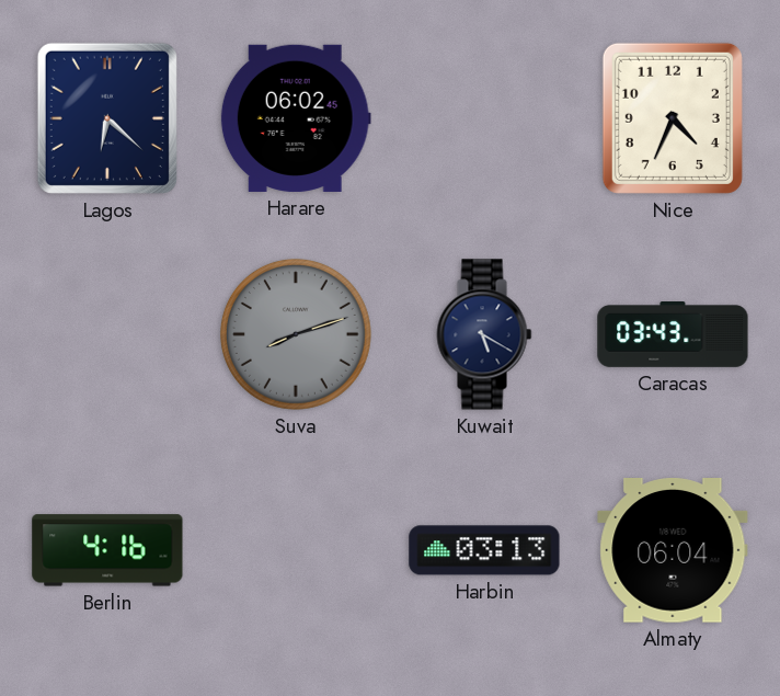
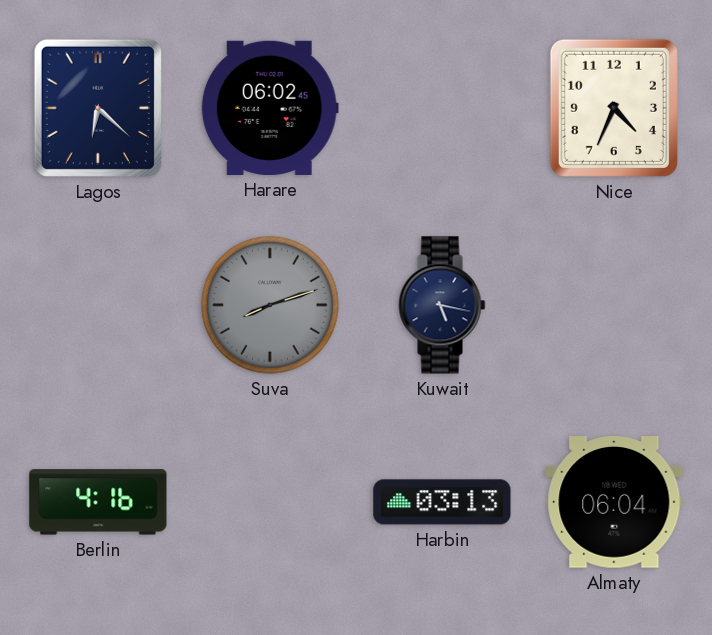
Kuwait: 5:20 -> 5:17
Caracas: 03:43 -> none
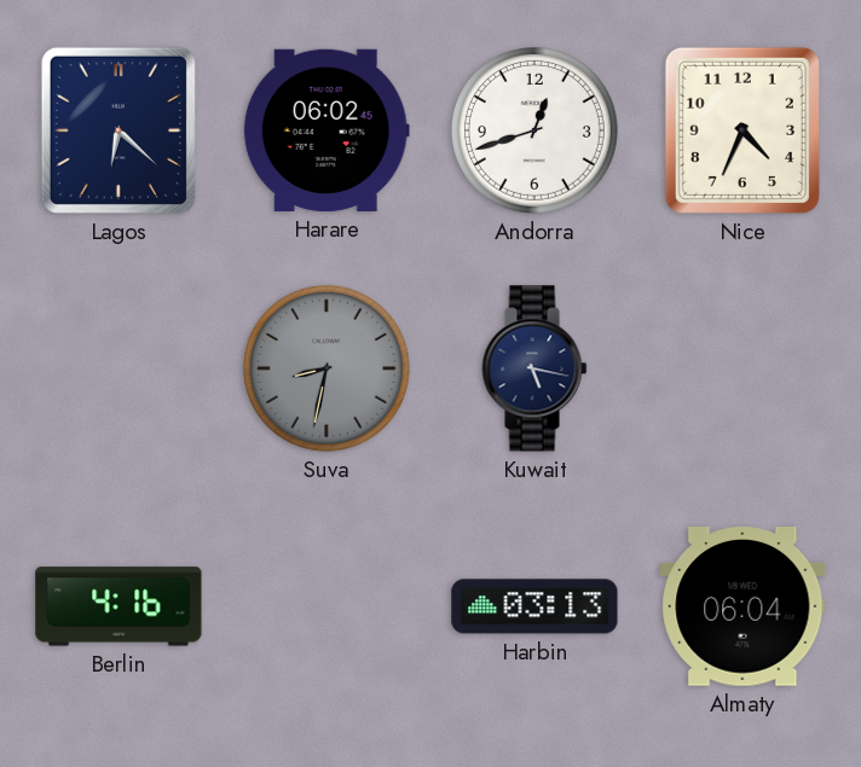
Andorra: none -> 12:42
Suva: 8:12 -> 8:32
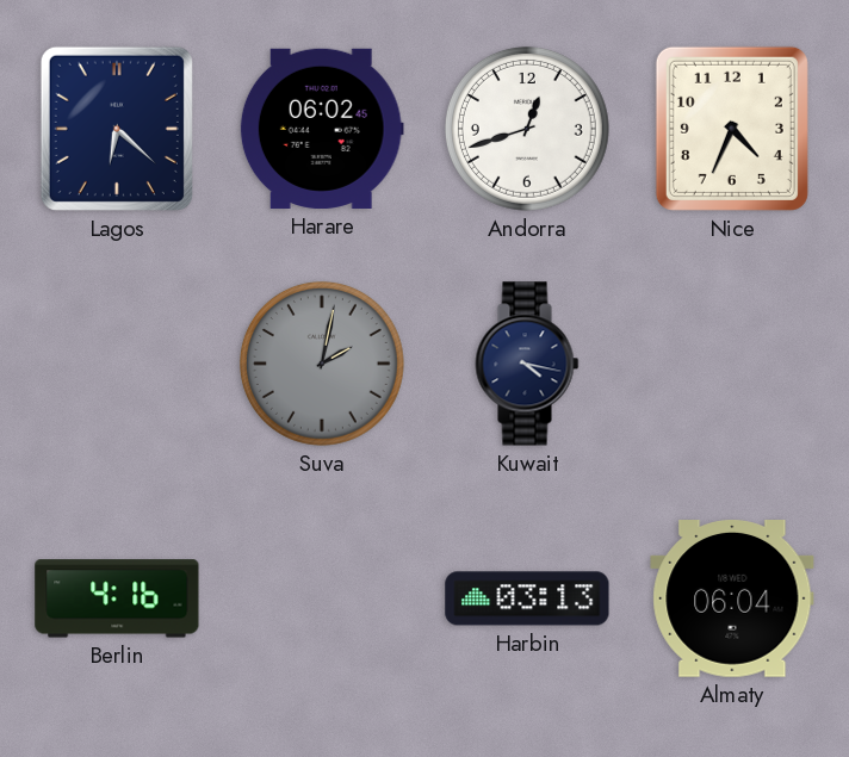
Suva: 8:32 -> 2:02
Kuwait: 5:17 -> 4:17
